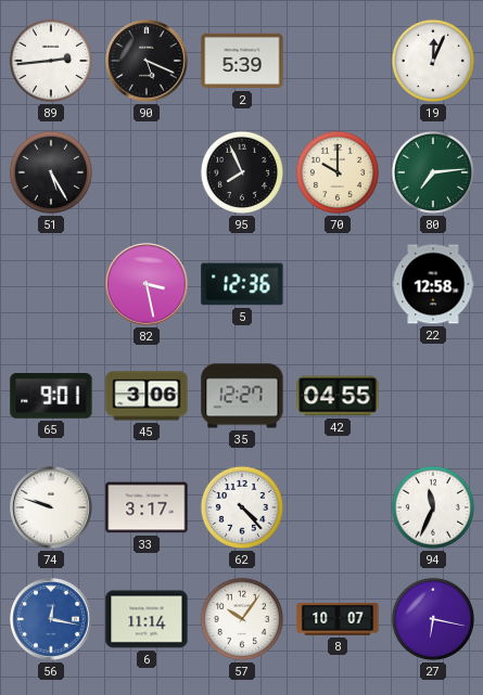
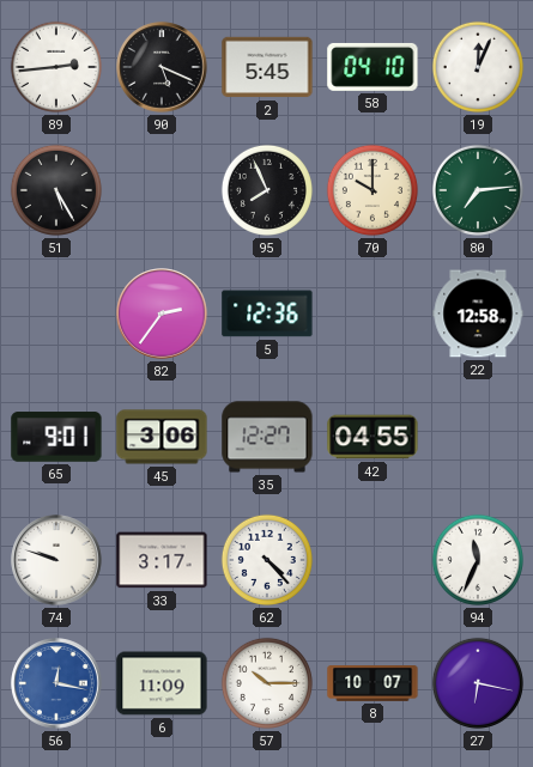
2: 5:39 -> 5:45
58: none -> 04:10
82: 3:28 -> 2:36
6: 11:14 -> 11:09
57: 10:06 -> 10:15
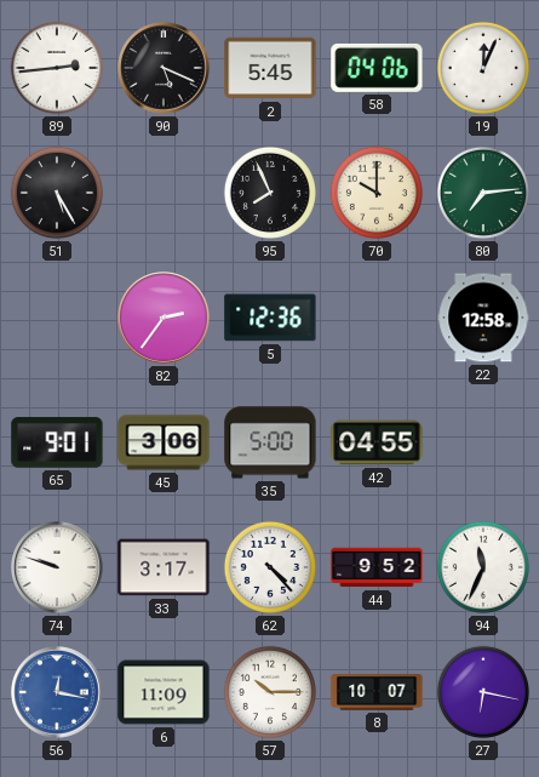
58: 04:10 -> 04:06
35: 12:27 -> 5:00
44: none -> 9:52
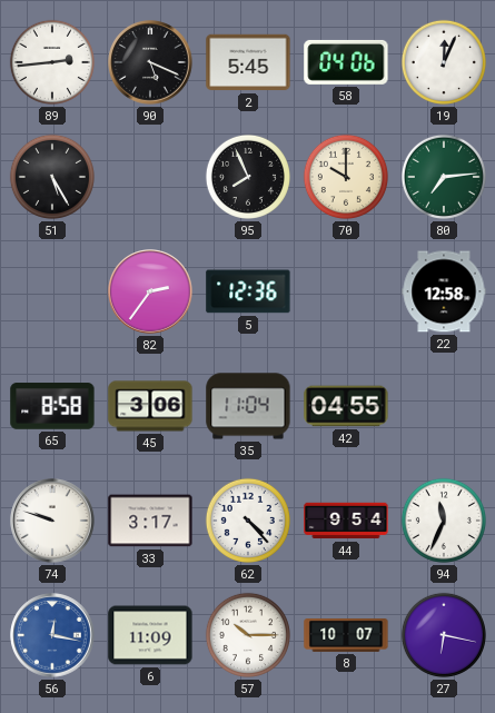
65: 9:01 -> 8:58
35: 5:00 -> 11:04
44: 9:52 -> 9:54
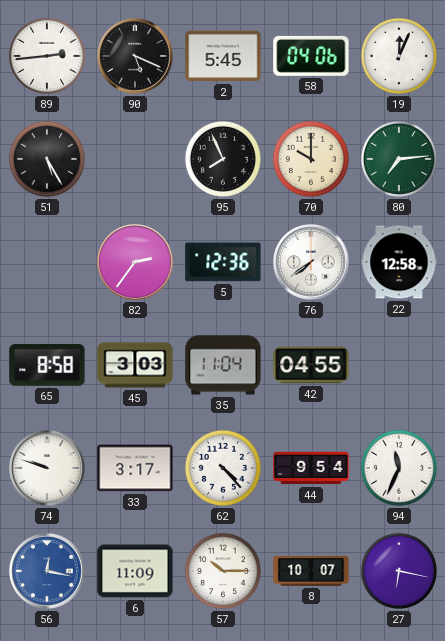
76: none -> 7:39
45: 3:06 -> 3:03
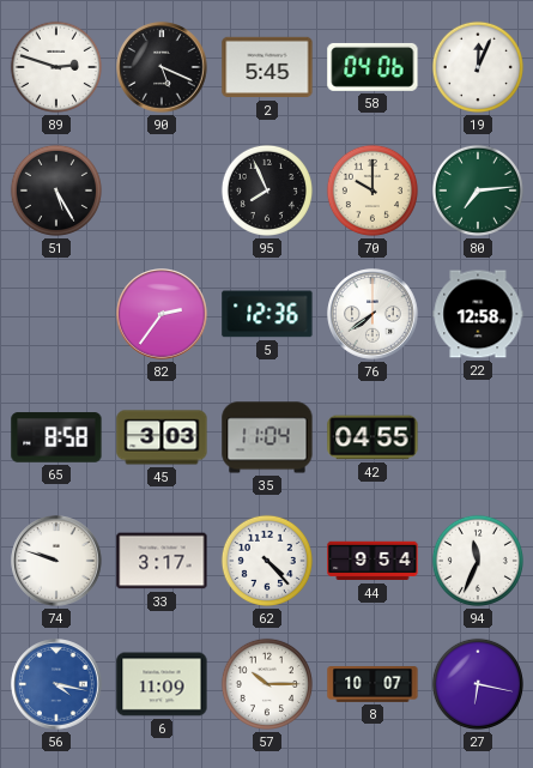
89: 2:44 -> 2:48
56: 12:17 -> 4:17
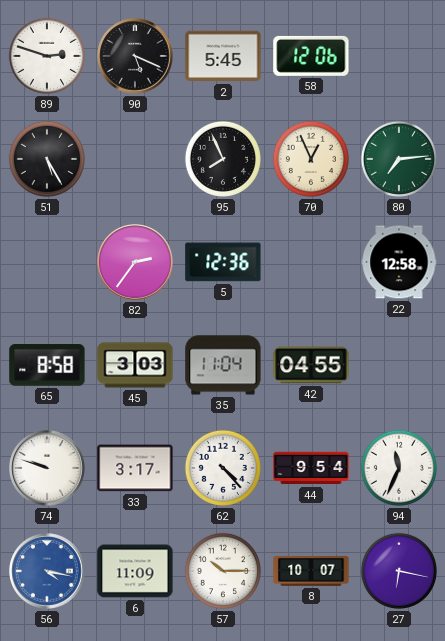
58: 04:06 -> 12:06
19: 12:04 -> none
70: 10:00 -> 12:56
76: 7:39 -> none
